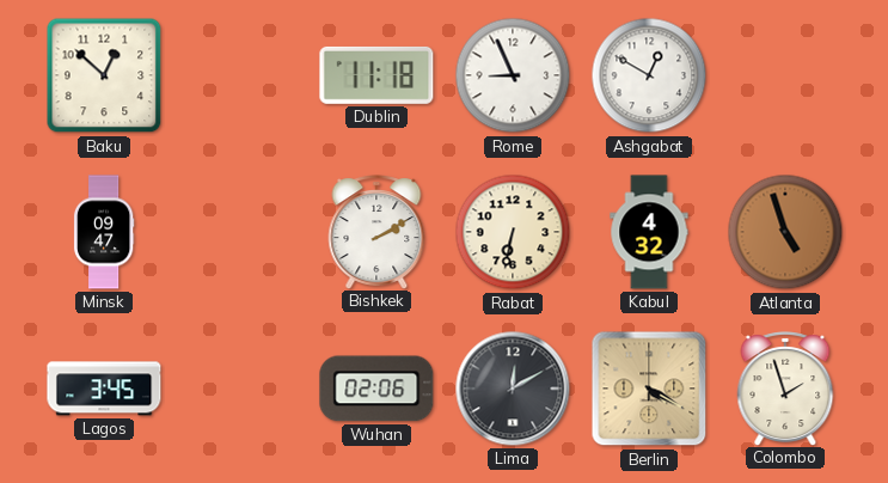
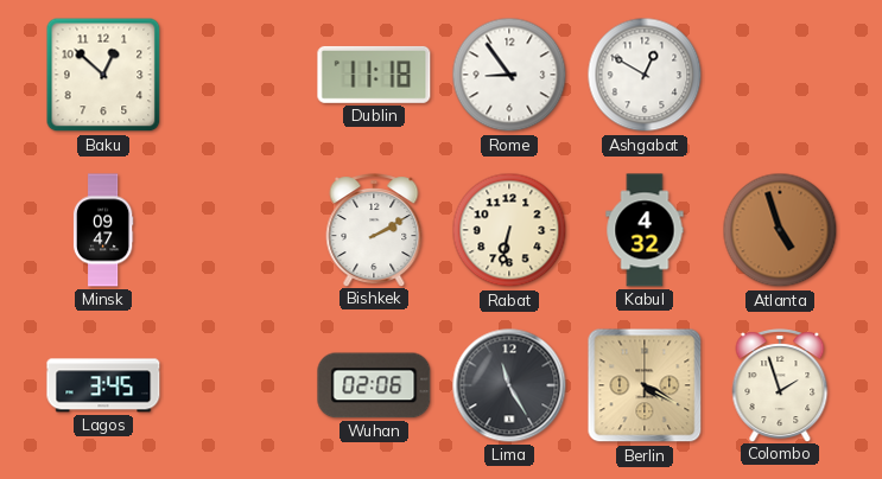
Rome: 8:56 -> 8:54
Lima: 12:10 -> 11:25
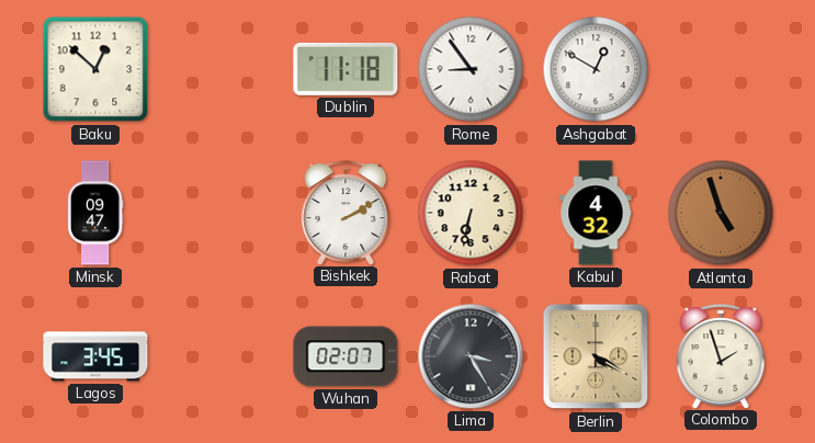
Wuhan: 02:06 -> 02:07
Lima: 11:25 -> 3:25
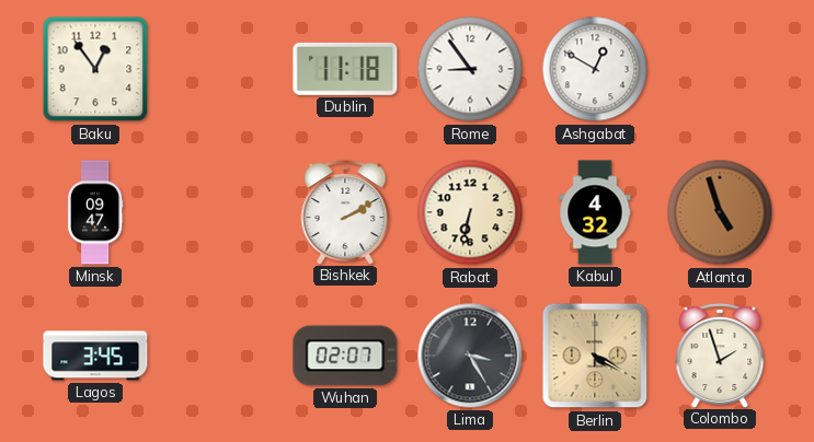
Baku: 12:52 -> 12:54
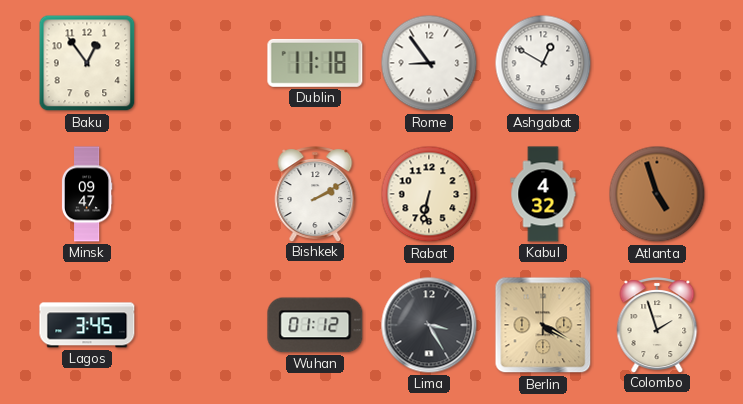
Wuhan: 02:07 -> 01:12
